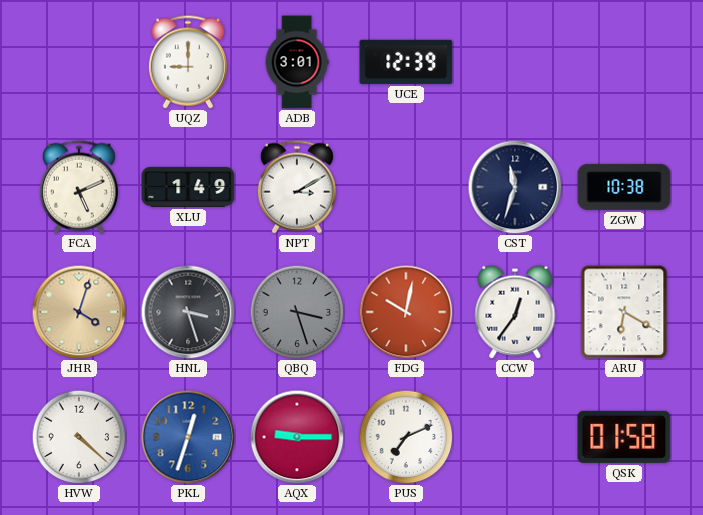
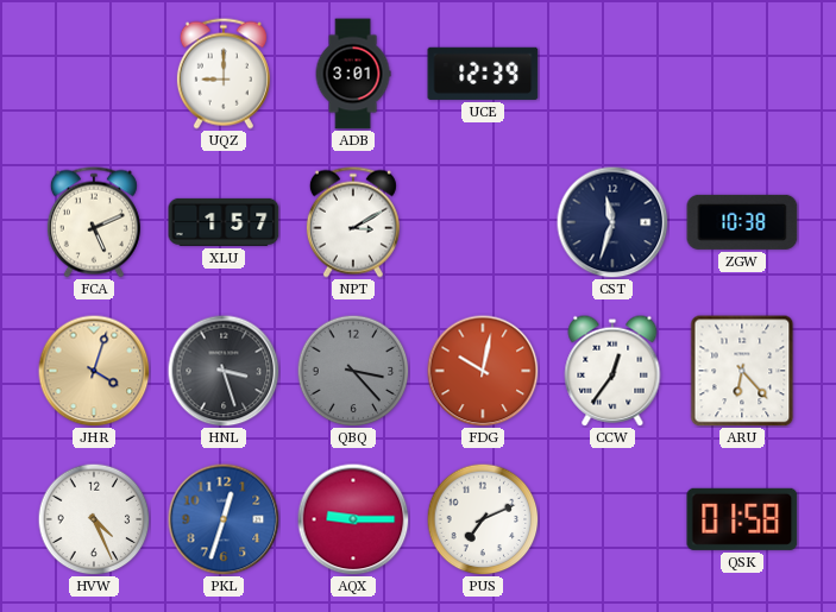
XLU: 1:49 -> 1:57
QBQ: 3:27 -> 3:23
ARU: 6:20 -> 6:23
HVW: 4:22 -> 4:26
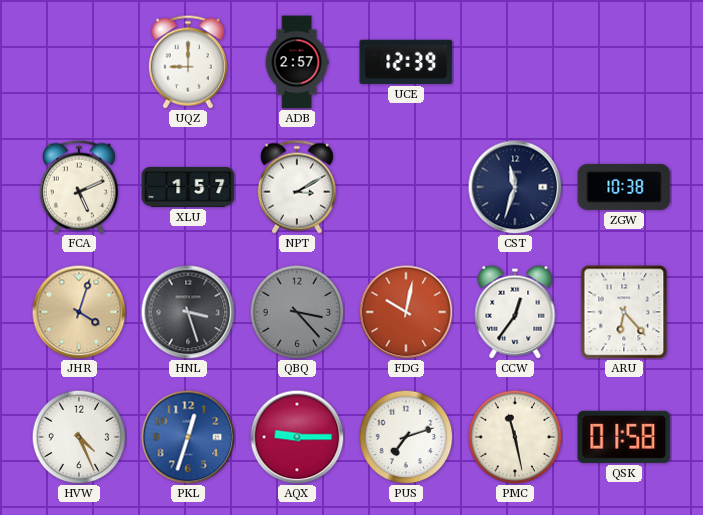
ADB: 3:01 -> 2:57
PUS: 7:11 -> 7:12
PMC: none -> 11:28
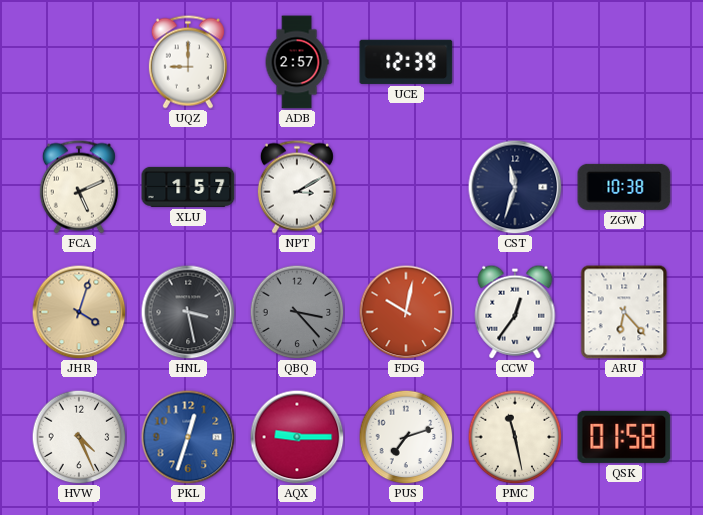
HNL: 3:27 -> 3:28
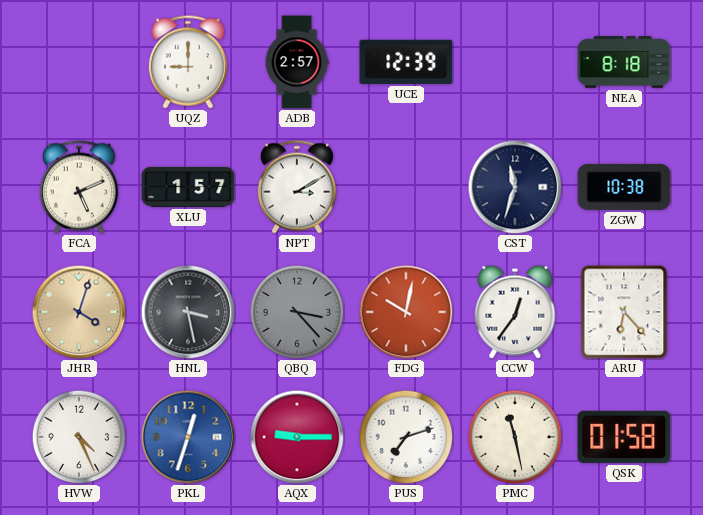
NEA: none -> 8:18
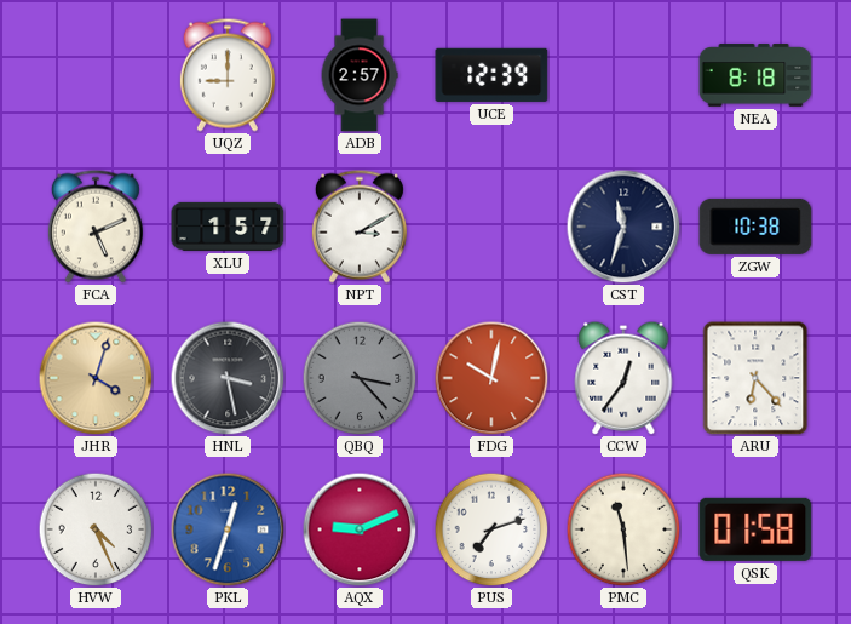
AQX: 9:15 -> 9:11
PMC: 11:28 -> 11:29
